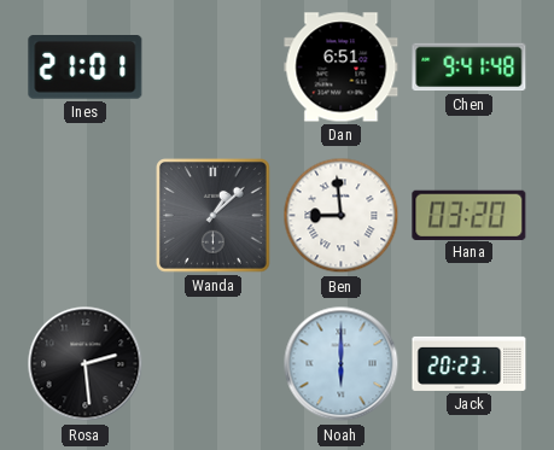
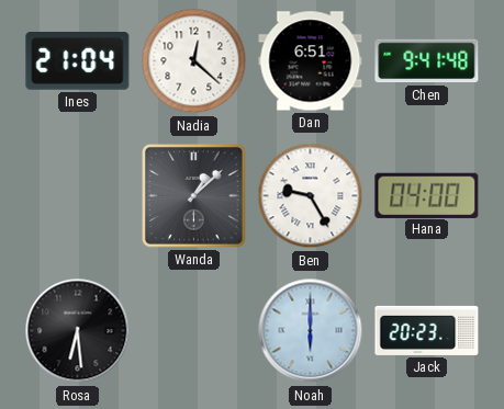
Ines: 21:01 -> 21:04
Nadia: none -> 12:22
Ben: 8:59 -> 9:25
Hana: 03:20 -> 04:00
Rosa: 2:29 -> 6:29
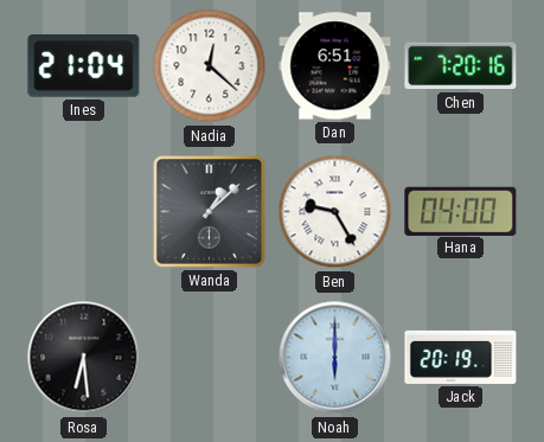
Chen: 9:41 -> 7:20
Jack: 20:23 -> 20:19
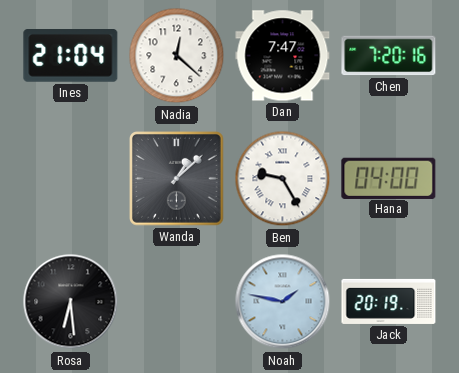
Dan: 6:51 -> 7:47
Noah: 6:00 -> 1:47
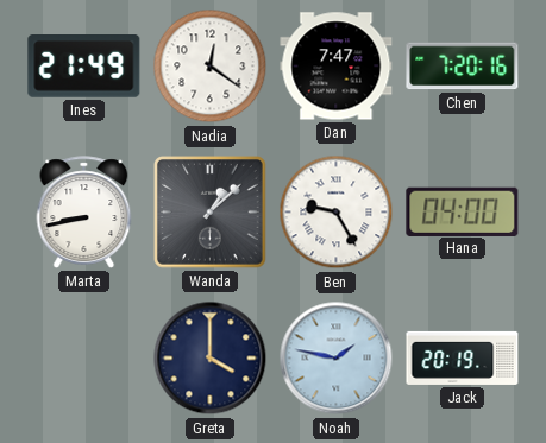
Ines: 21:04 -> 21:49
Nadia: 12:22 -> 12:21
Marta: none -> 8:43
Rosa: 6:29 -> none
Greta: none -> 4:00
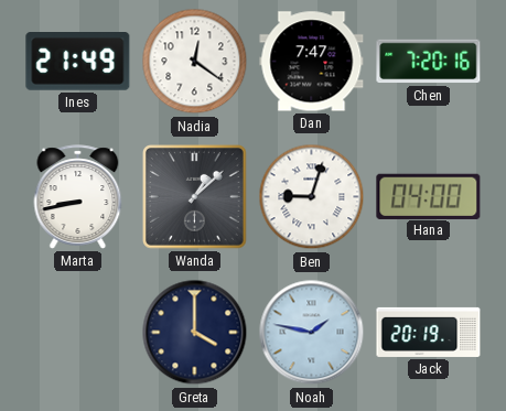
Ben: 9:25 -> 9:03
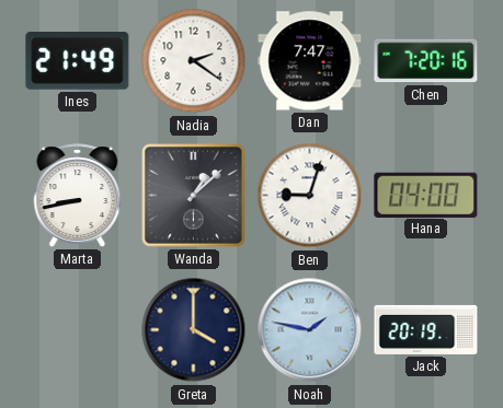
Nadia: 12:21 -> 2:21
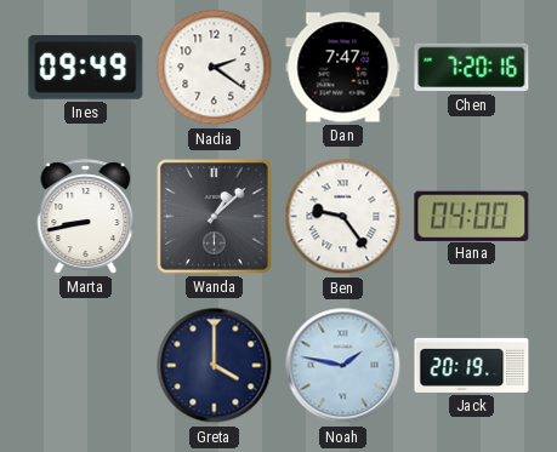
Ines: 21:49 -> 09:49
Ben: 9:03 -> 9:24
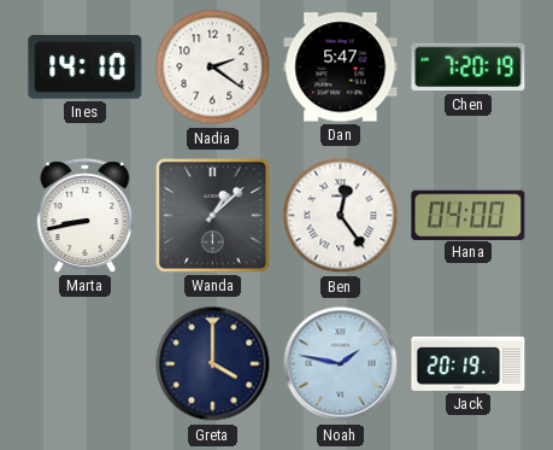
Ines: 09:49 -> 14:10
Dan: 7:47 -> 5:47
Chen: 7:20:16 -> 7:20:19
Ben: 9:24 -> 12:24
